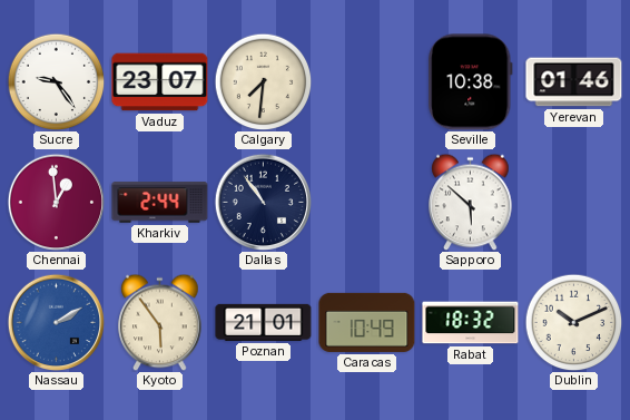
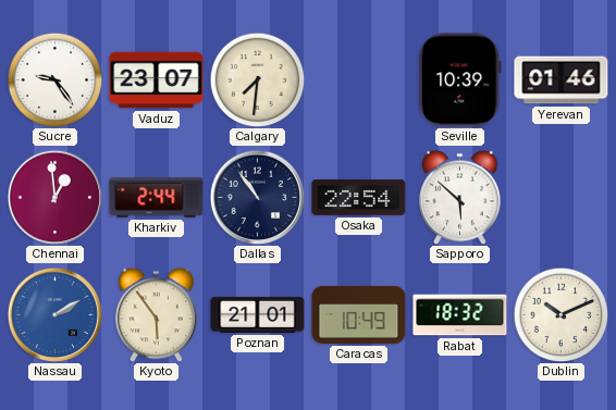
Seville: 10:38 -> 10:39
Osaka: none -> 22:54
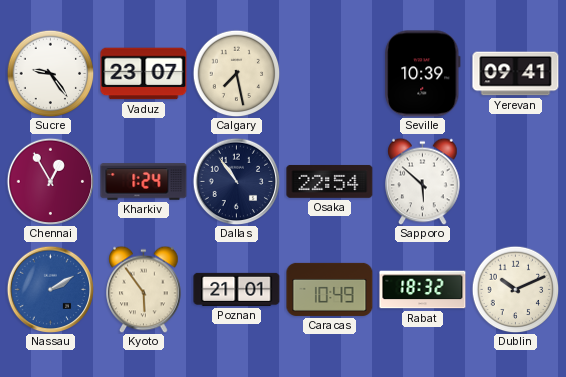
Calgary: 7:31 -> 7:28
Yerevan: 01:46 -> 09:41
Chennai: 12:59 -> 12:55
Kharkiv: 2:44 -> 1:24
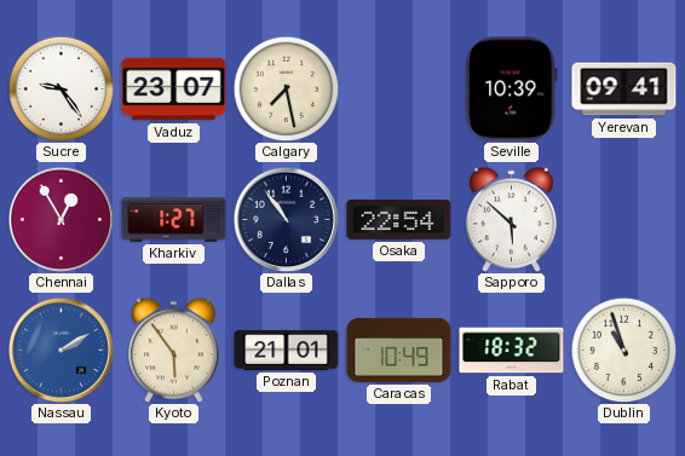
Kharkiv: 1:24 -> 1:27
Dublin: 10:11 -> 10:57
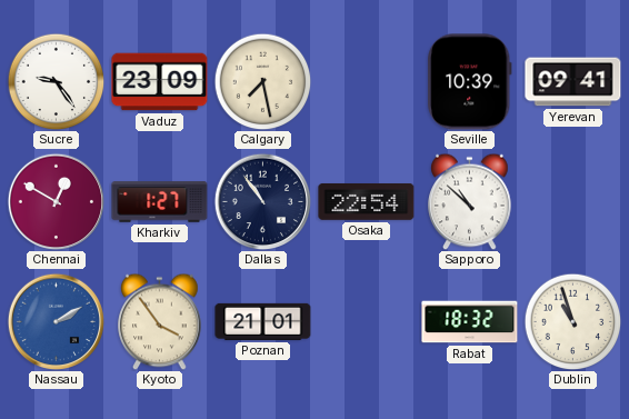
Vaduz: 23:07 -> 23:09
Chennai: 12:55 -> 12:50
Sapporo: 5:52 -> 10:52
Kyoto: 5:54 -> 3:54
Caracas: 10:49 -> none
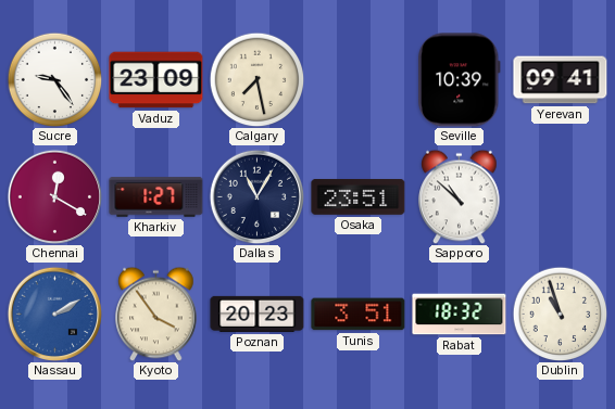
Chennai: 12:50 -> 12:20
Dallas: 10:54 -> 11:05
Osaka: 22:54 -> 23:51
Poznan: 21:01 -> 20:23
Tunis: none -> 3:51
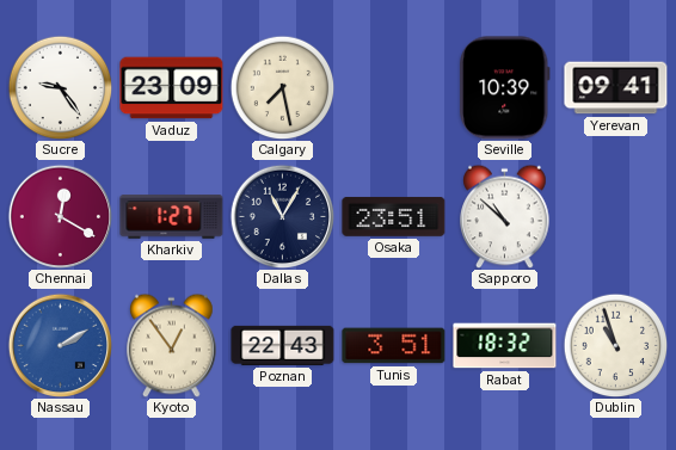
Kyoto: 3:54 -> 12:54
Poznan: 20:23 -> 22:43
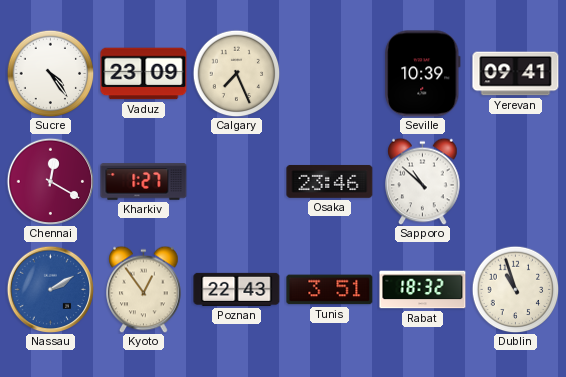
Sucre: 9:24 -> 4:24
Calgary: 7:28 -> 7:26
Dallas: 11:05 -> none
Osaka: 23:51 -> 23:46
